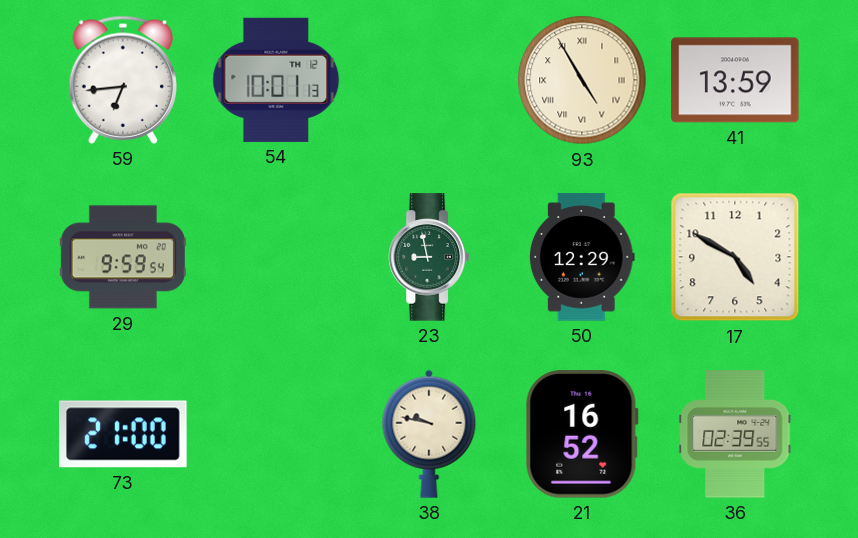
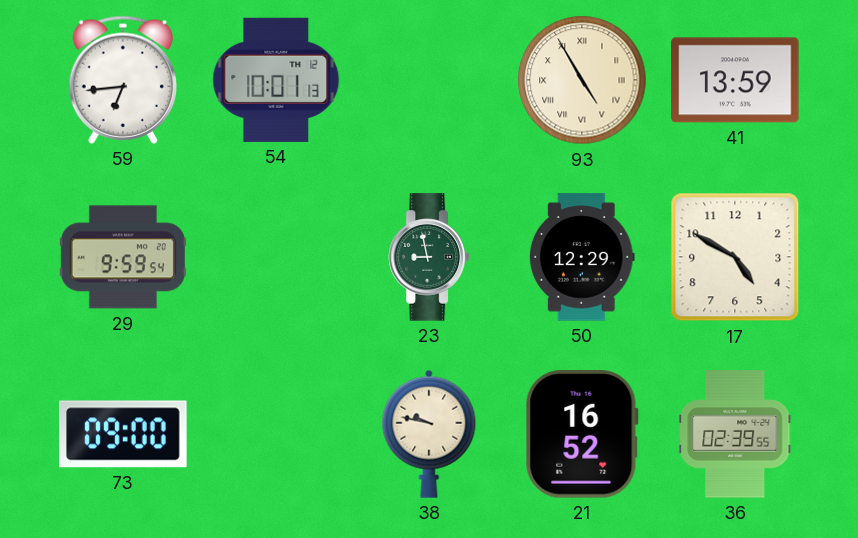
73: 21:00 -> 09:00
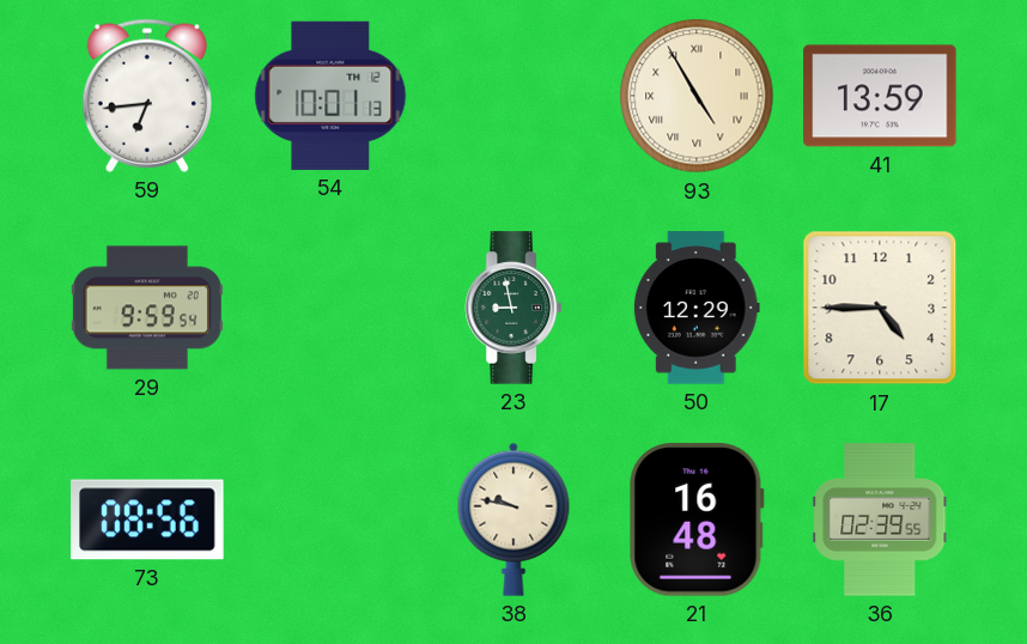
17: 4:50 -> 4:45
73: 09:00 -> 08:56
21: 16:52 -> 16:48
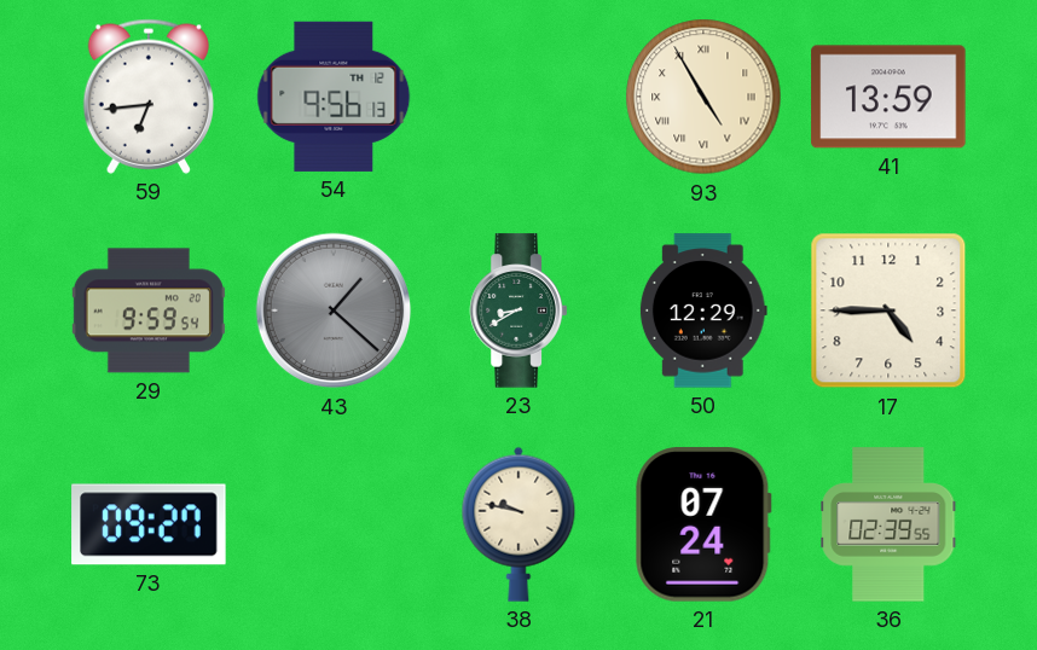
54: 10:01 -> 9:56
43: none -> 1:22
23: 8:58 -> 8:40
73: 08:56 -> 09:27
21: 16:48 -> 07:24
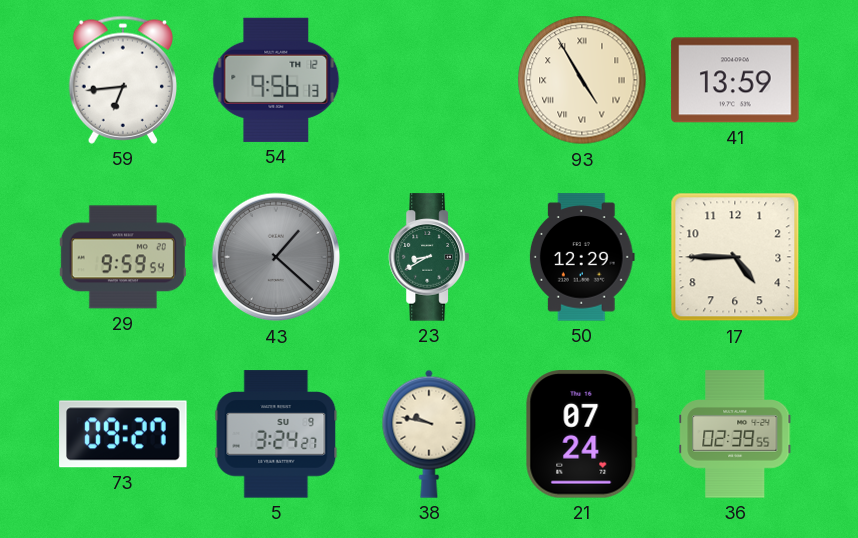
5: none -> 3:24
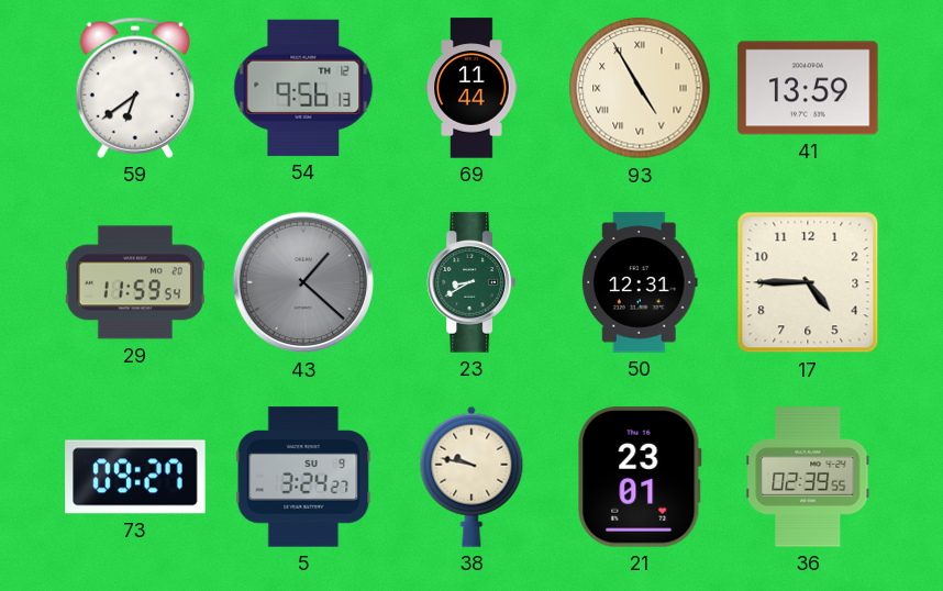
59: 6:44 -> 6:39
69: none -> 11:44
29: 9:59 -> 11:59
50: 12:29 -> 12:31
21: 07:24 -> 23:01
